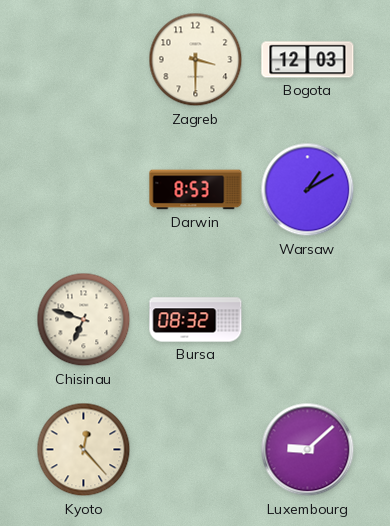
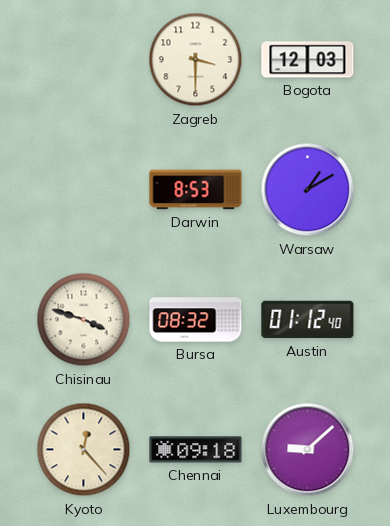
Chisinau: 6:48 -> 3:48
Austin: none -> 01:12
Chennai: none -> 09:18
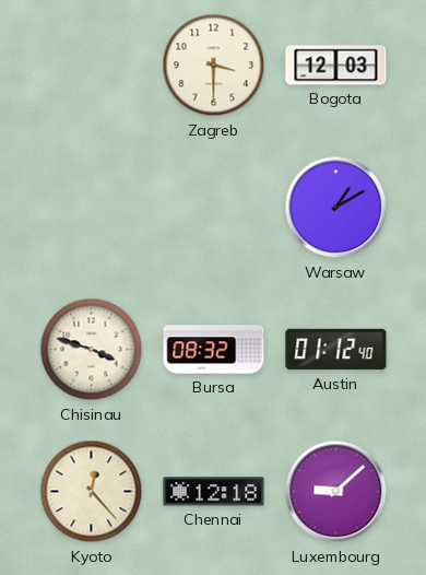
Darwin: 8:53 -> none
Chennai: 09:18 -> 12:18
